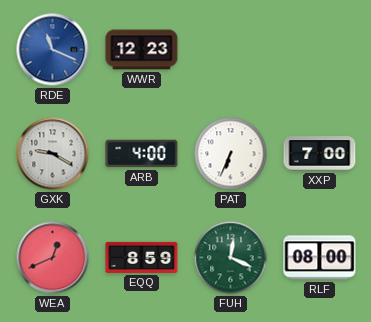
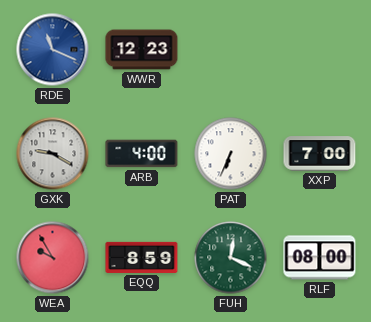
WEA: 12:41 -> 9:55
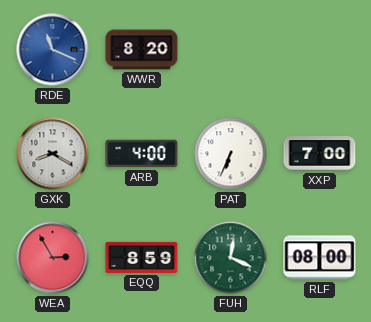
WWR: 12:23 -> 8:20
GXK: 9:20 -> 8:20
WEA: 9:55 -> 2:55
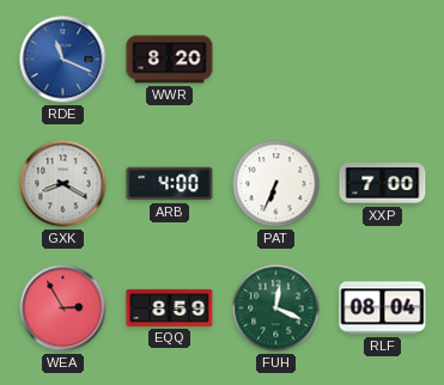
RLF: 08:00 -> 08:04
